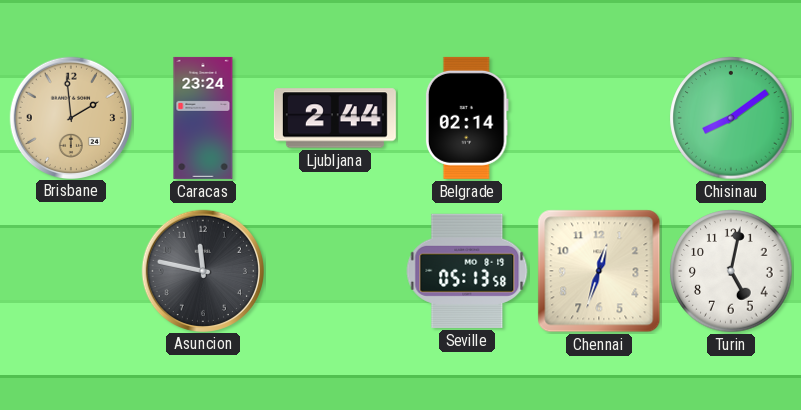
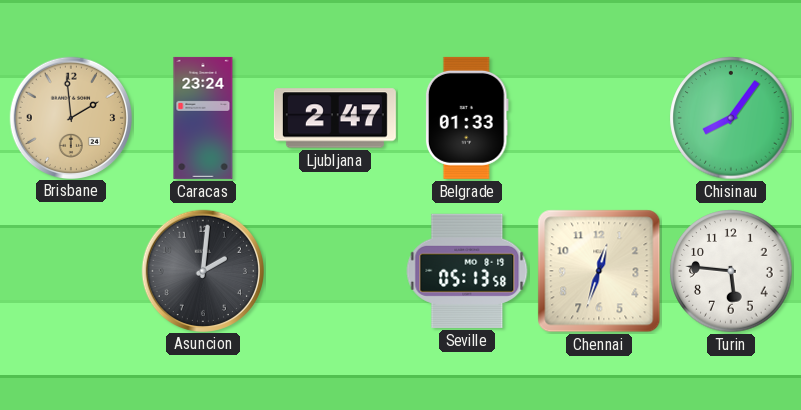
Ljubljana: 2:44 -> 2:47
Belgrade: 02:14 -> 01:33
Chisinau: 8:09 -> 8:06
Asuncion: 11:47 -> 2:01
Turin: 5:02 -> 5:46
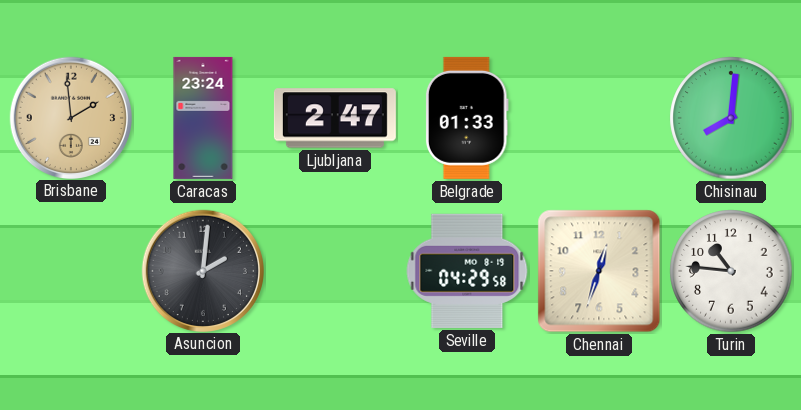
Chisinau: 8:06 -> 8:01
Seville: 05:13 -> 04:29
Turin: 5:46 -> 10:46
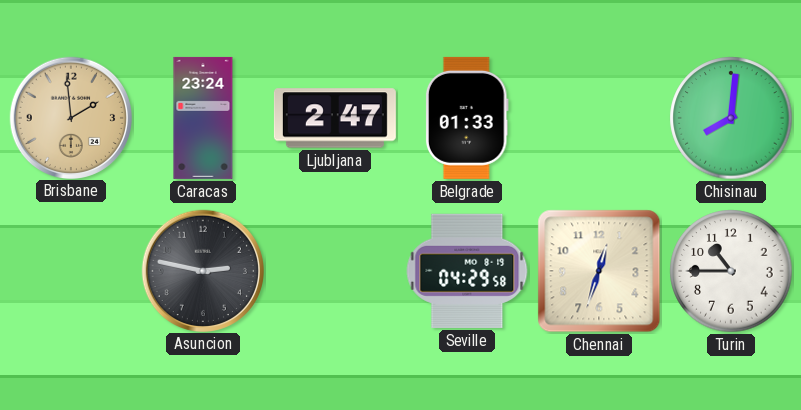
Asuncion: 2:01 -> 2:47
Turin: 10:46 -> 10:45
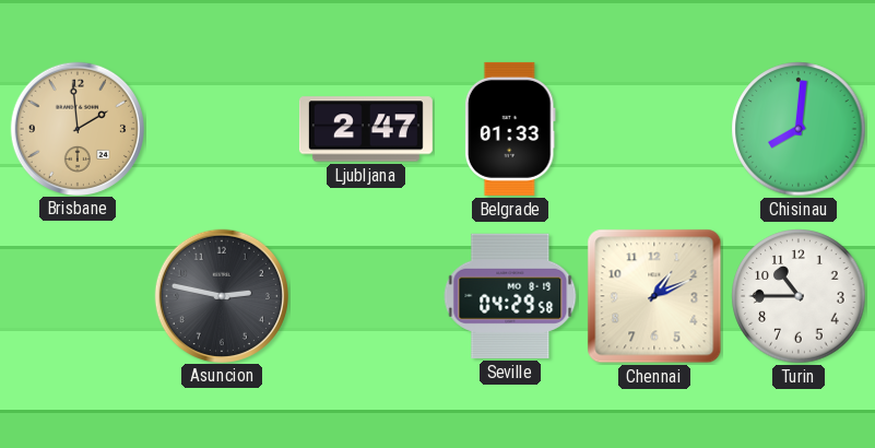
Caracas: 23:24 -> none
Chennai: 12:33 -> 1:11
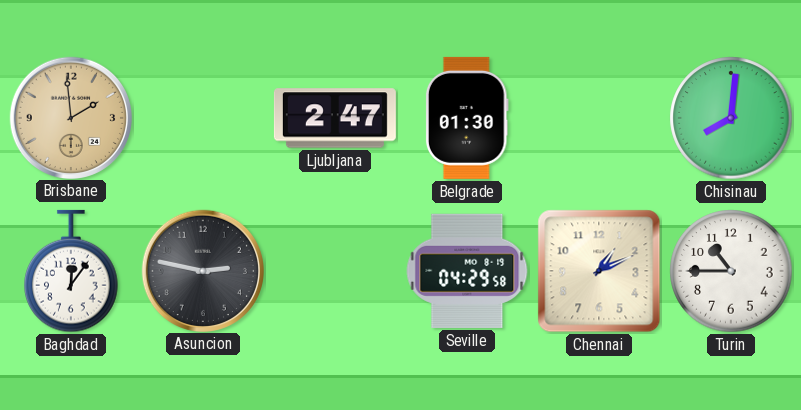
Belgrade: 01:33 -> 01:30
Baghdad: none -> 12:06
